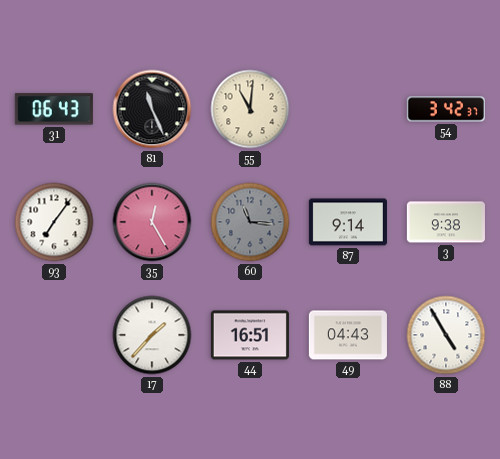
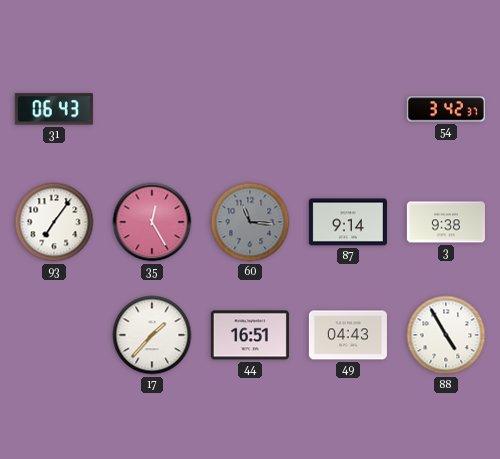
81: 11:26 -> none
55: 11:01 -> none
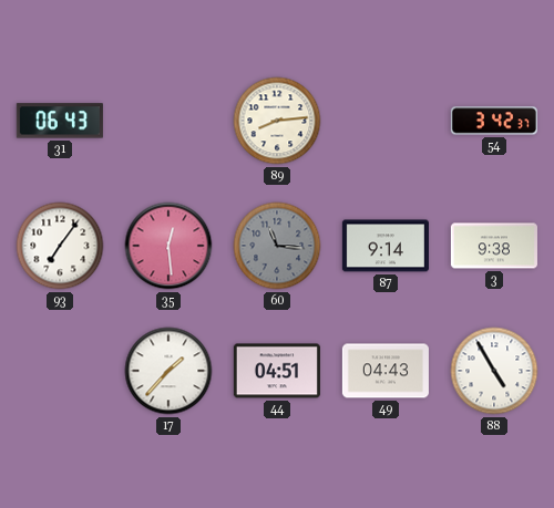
89: none -> 8:14
35: 12:25 -> 12:29
44: 16:51 -> 04:51
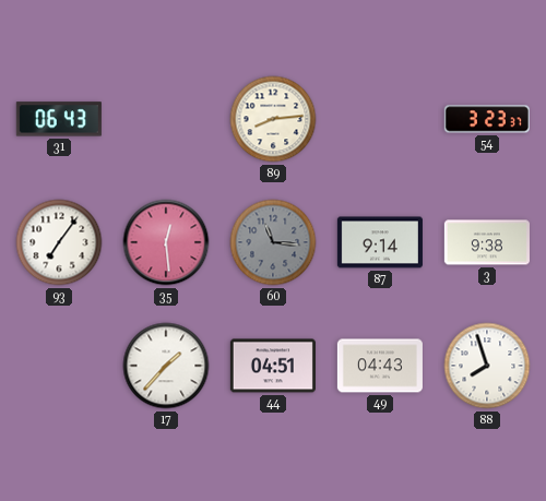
54: 3:42 -> 3:23
88: 4:55 -> 7:57
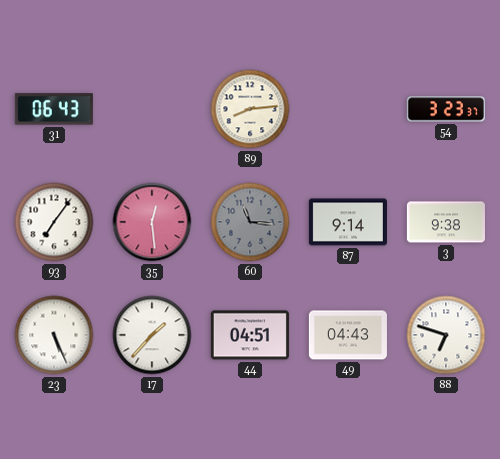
23: none -> 5:26
88: 7:57 -> 6:48
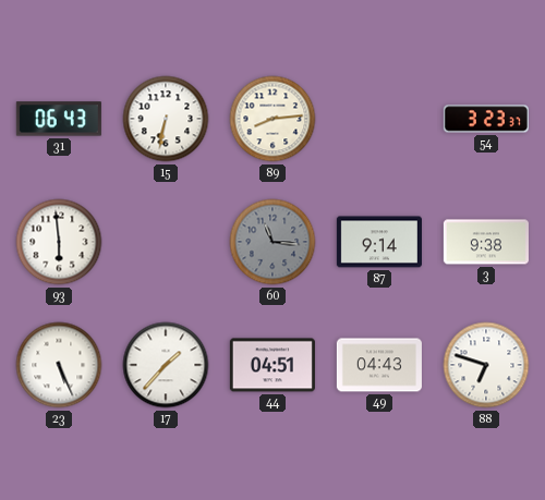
15: none -> 6:32
93: 7:06 -> 5:59
35: 12:29 -> none
